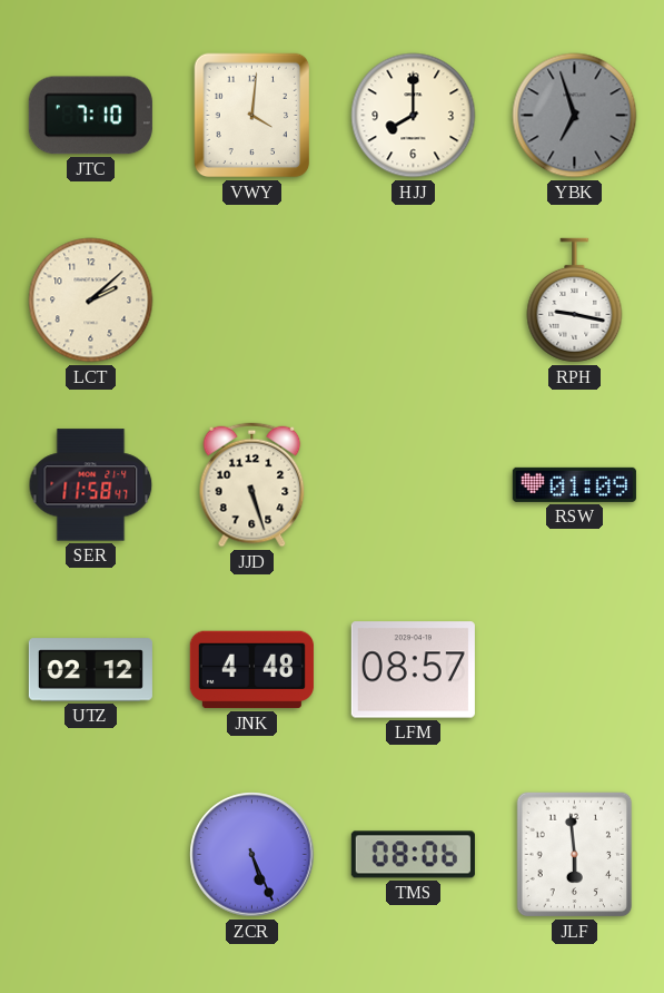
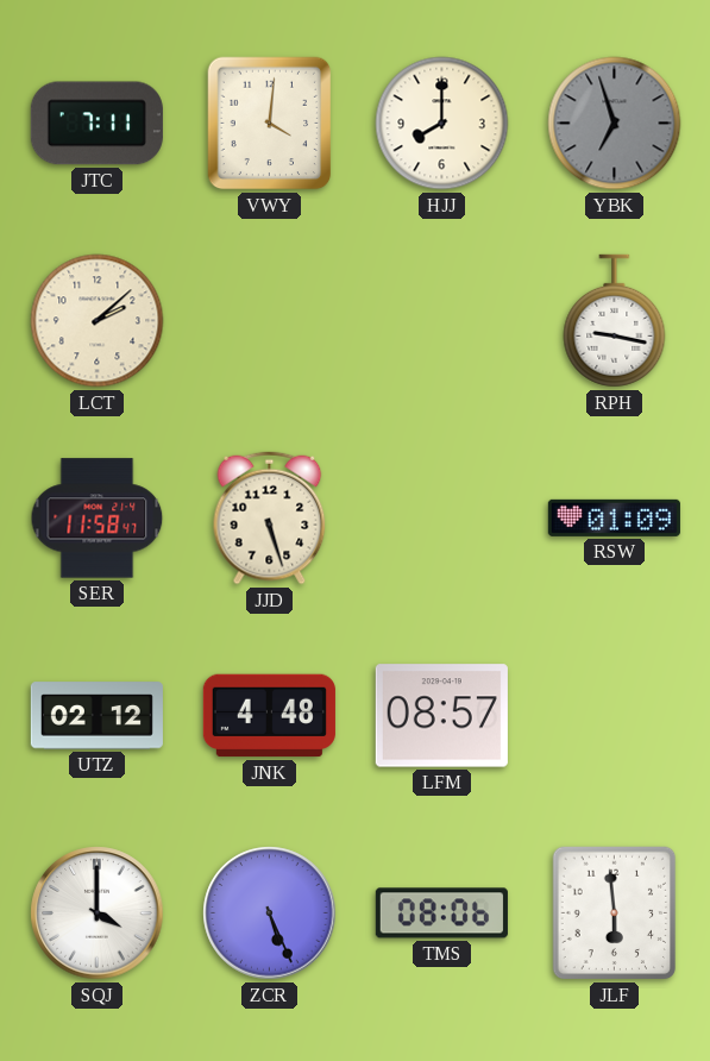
JTC: 7:10 -> 7:11
SQJ: none -> 4:00
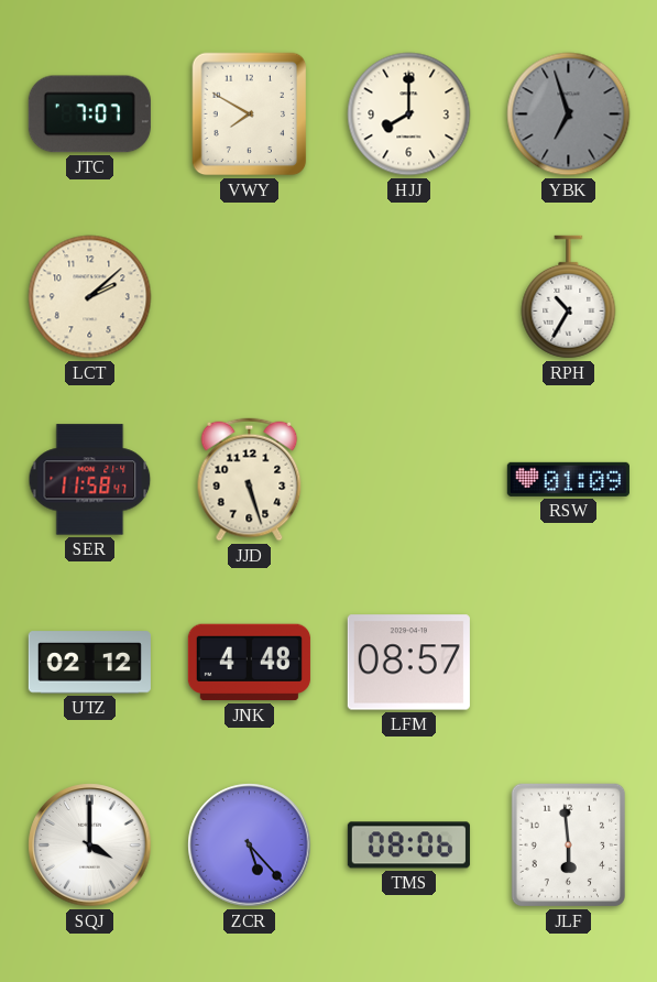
JTC: 7:11 -> 7:07
VWY: 4:01 -> 7:50
RPH: 9:17 -> 10:35
ZCR: 5:26 -> 5:23
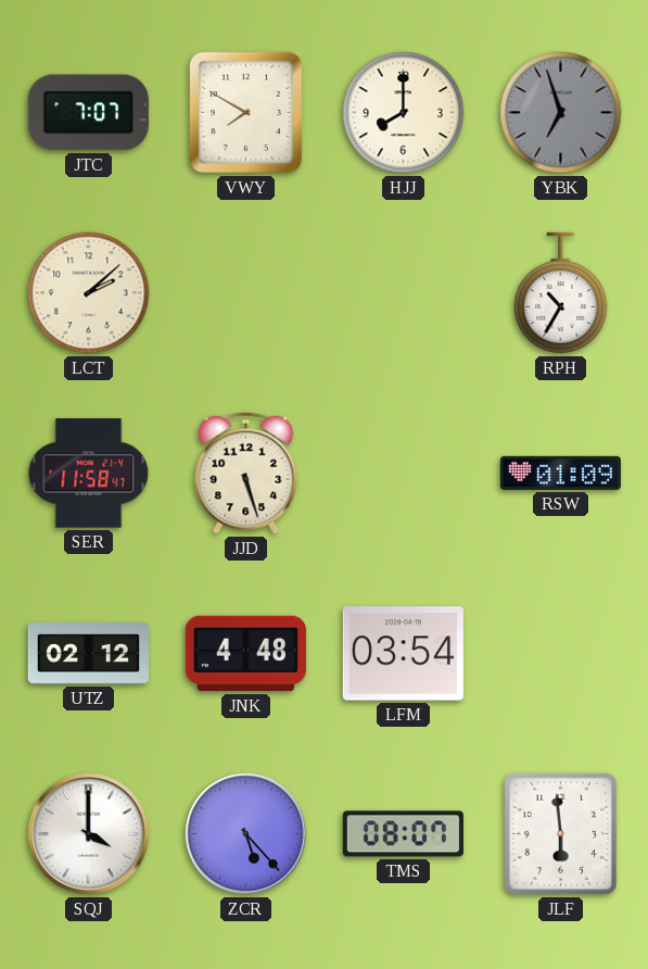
LFM: 08:57 -> 03:54
TMS: 08:06 -> 08:07
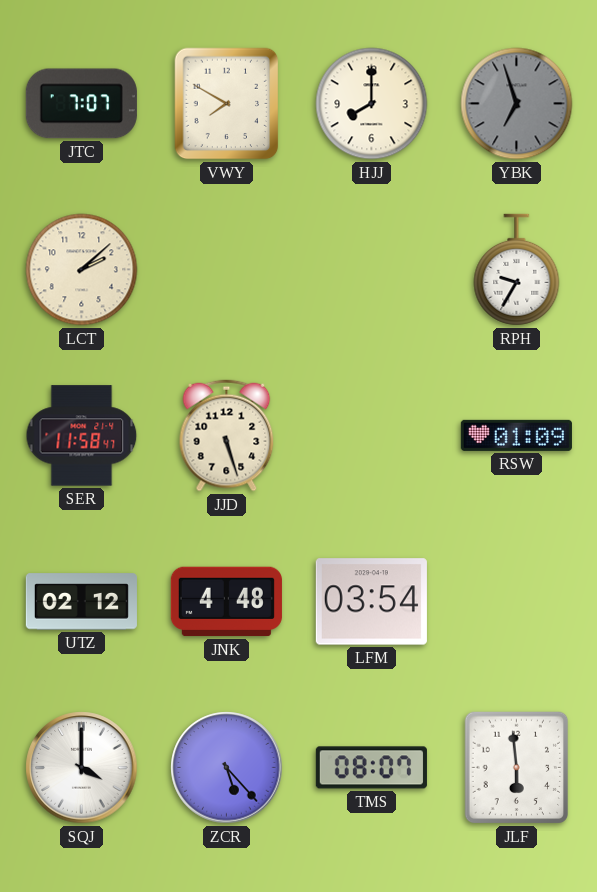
RPH: 10:35 -> 9:35
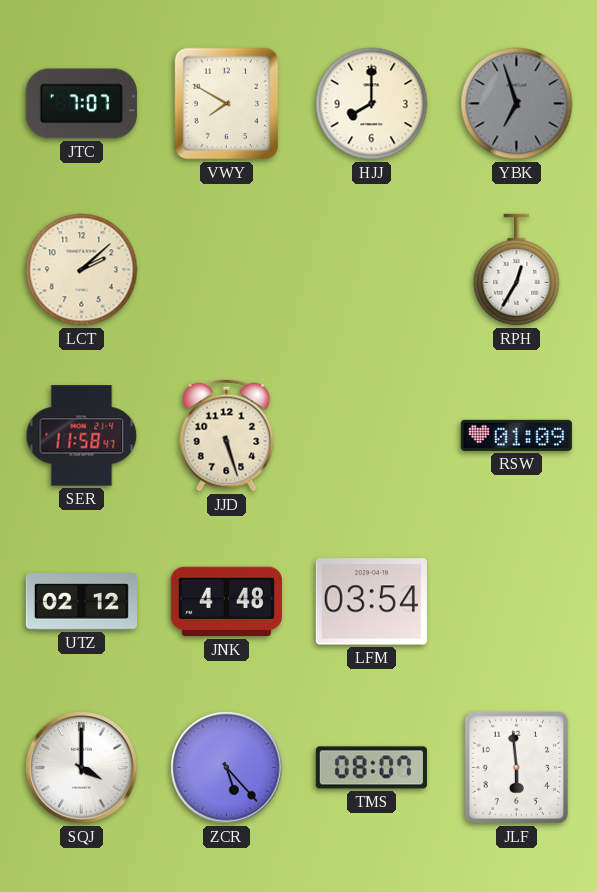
RPH: 9:35 -> 12:35
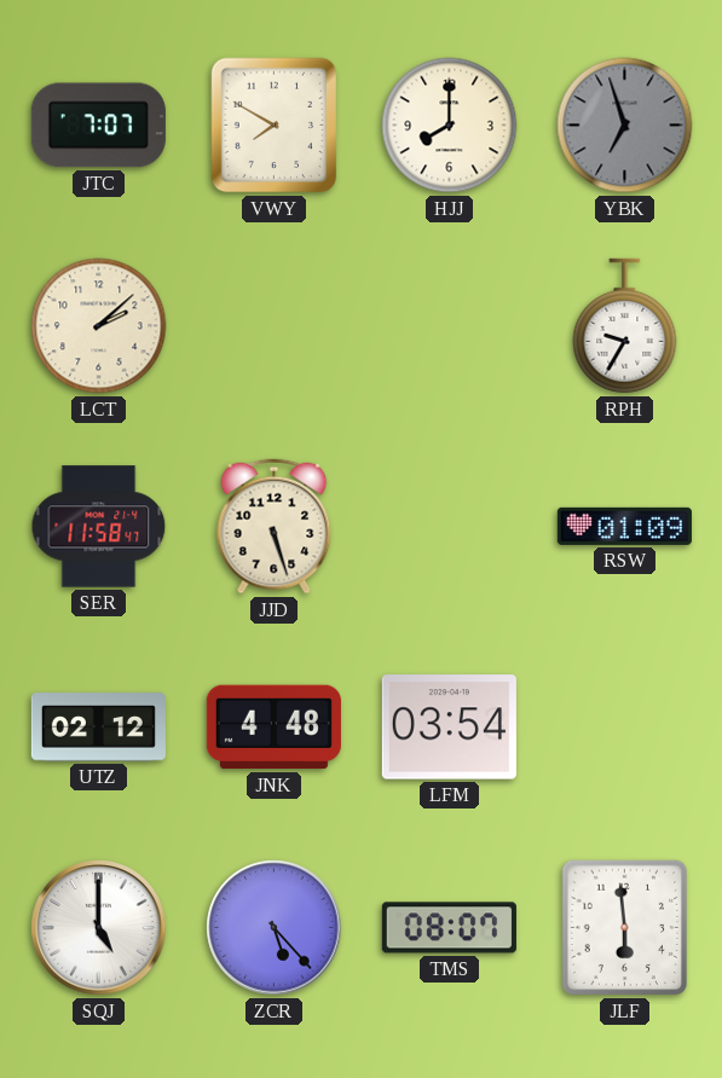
RPH: 12:35 -> 9:35
SQJ: 4:00 -> 5:00
